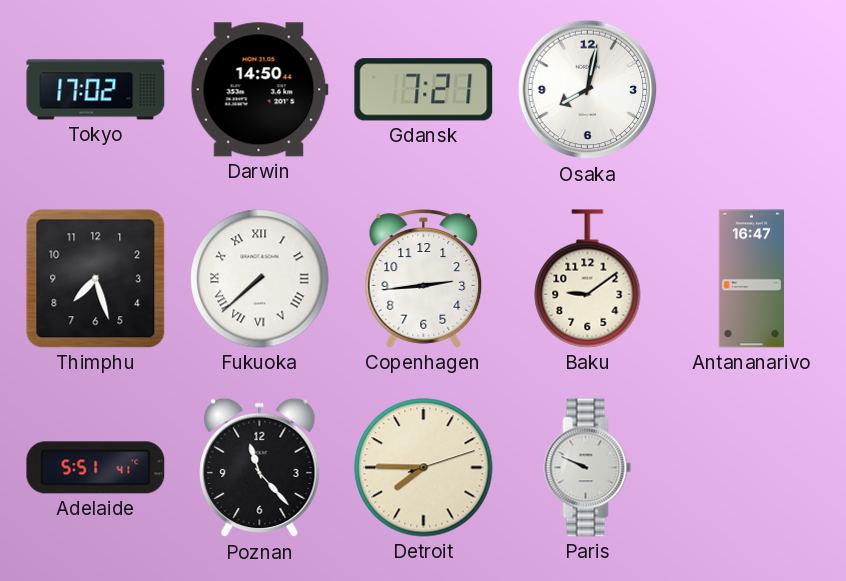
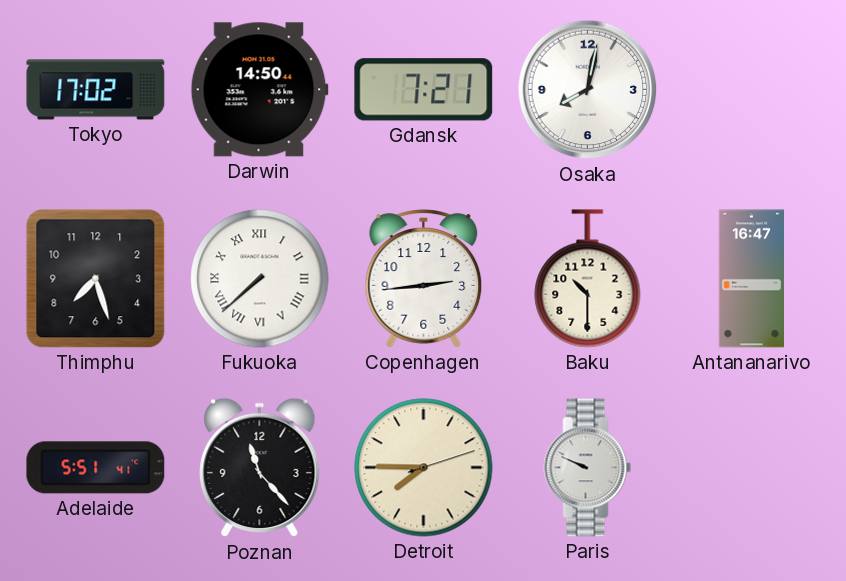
Baku: 9:09 -> 10:30
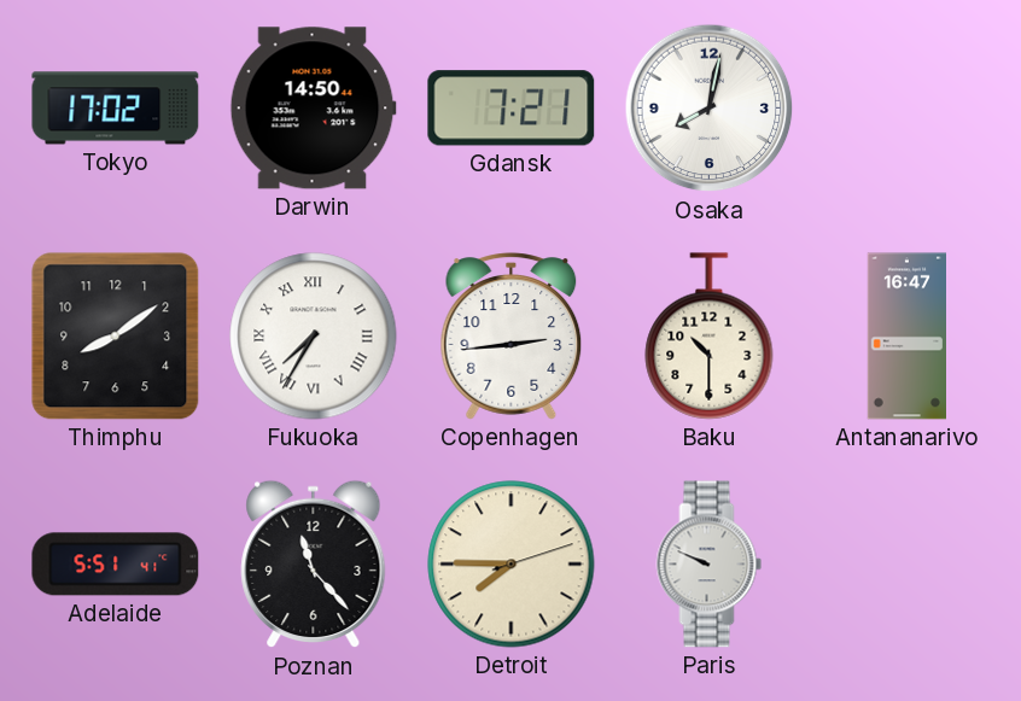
Thimphu: 7:27 -> 8:09
Fukuoka: 7:38 -> 7:35
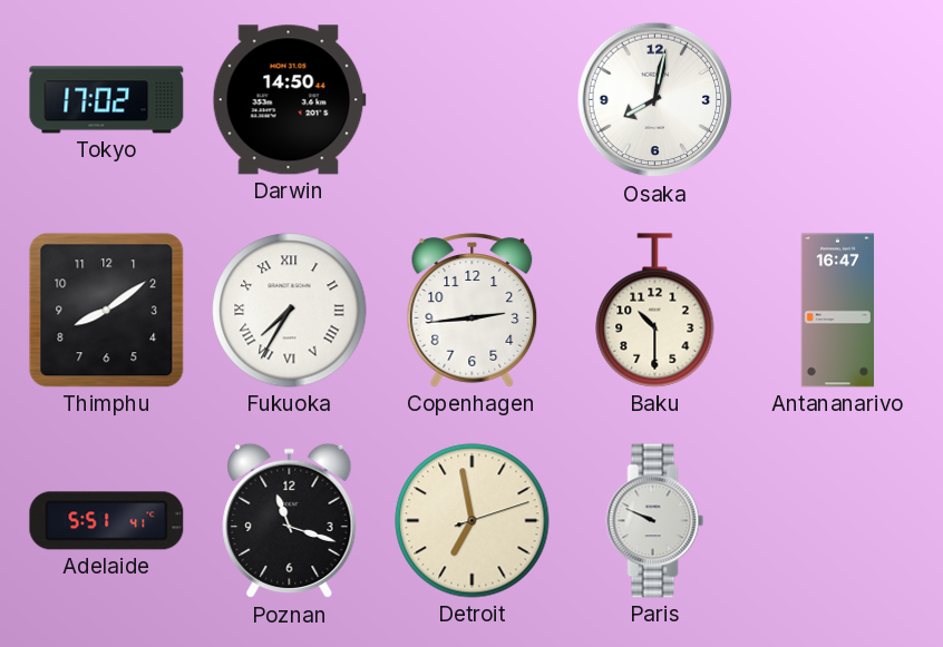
Gdansk: 7:21 -> none
Poznan: 11:23 -> 11:18
Detroit: 7:45 -> 6:58
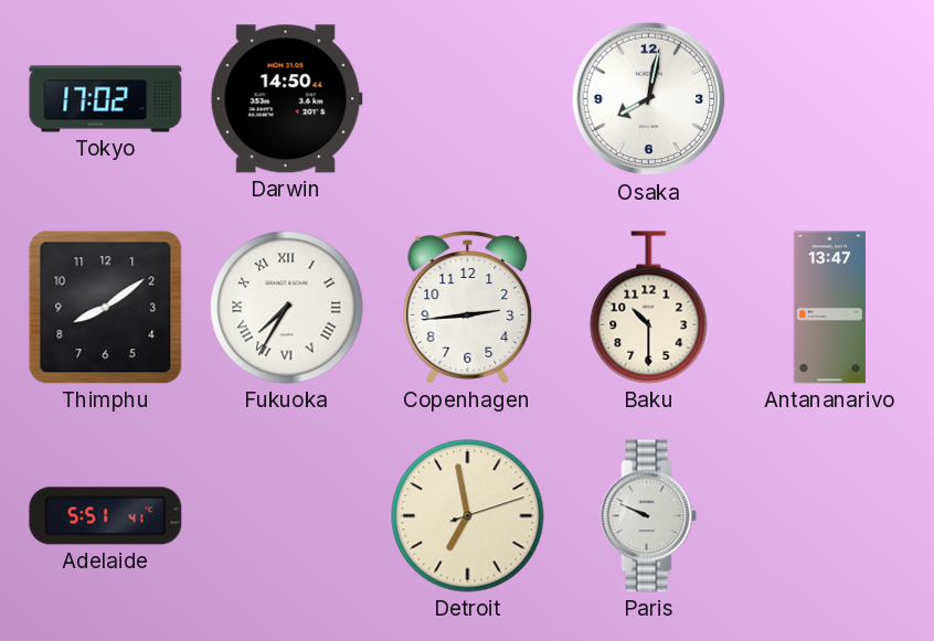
Antananarivo: 16:47 -> 13:47
Poznan: 11:18 -> none
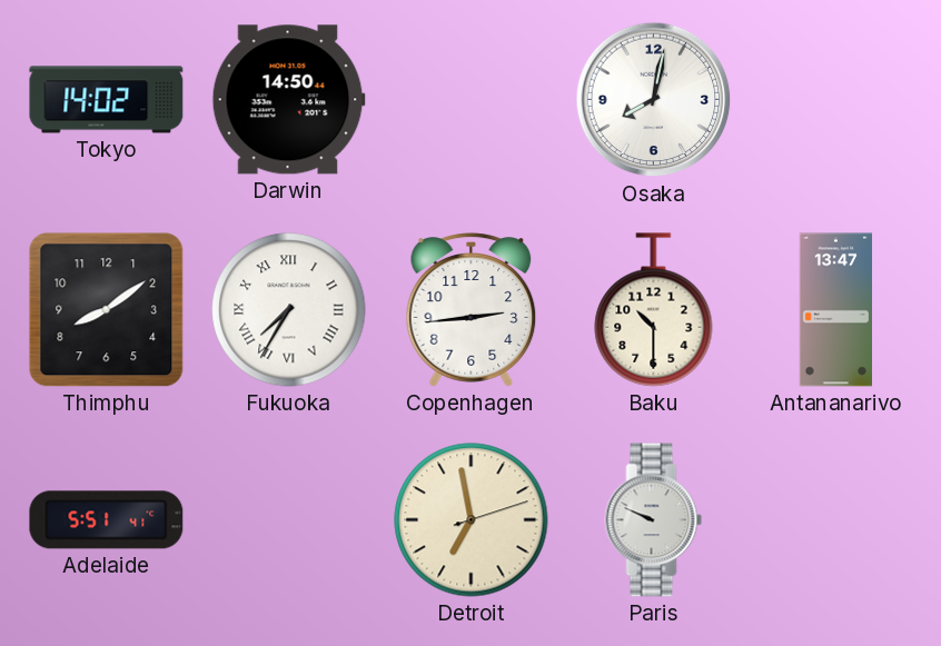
Tokyo: 17:02 -> 14:02
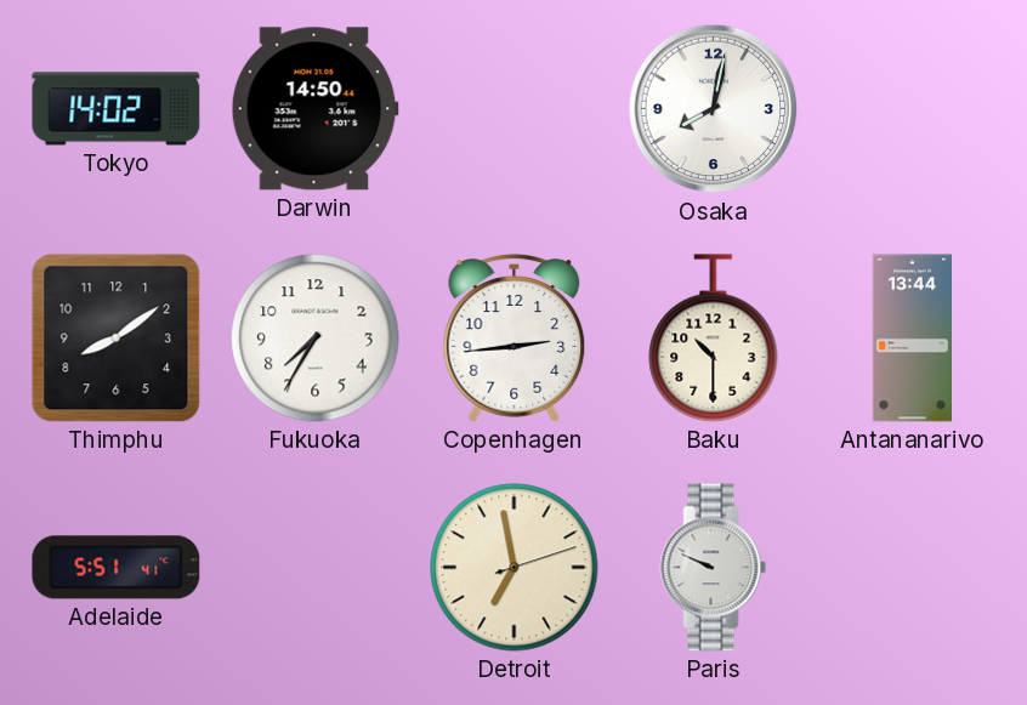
Fukuoka numerals: Roman -> Arabic
Antananarivo: 13:47 -> 13:44
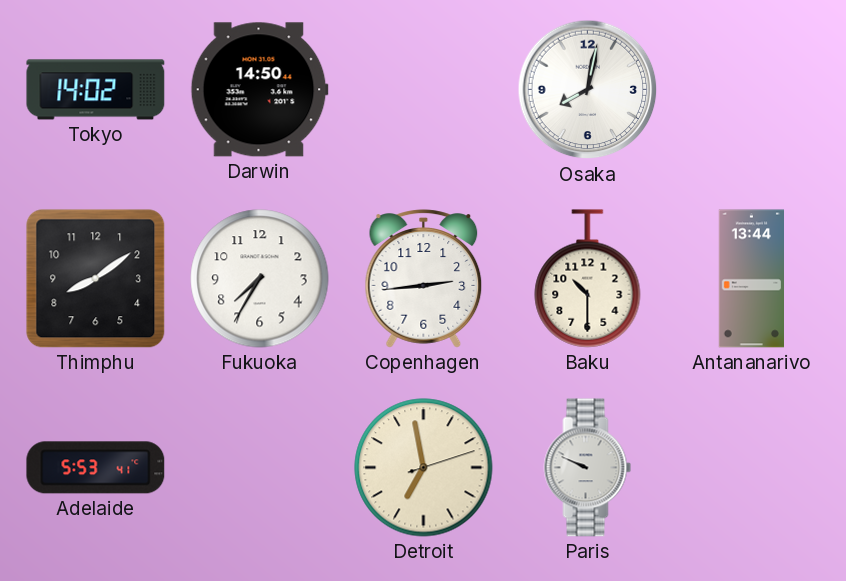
Adelaide: 5:51 -> 5:53
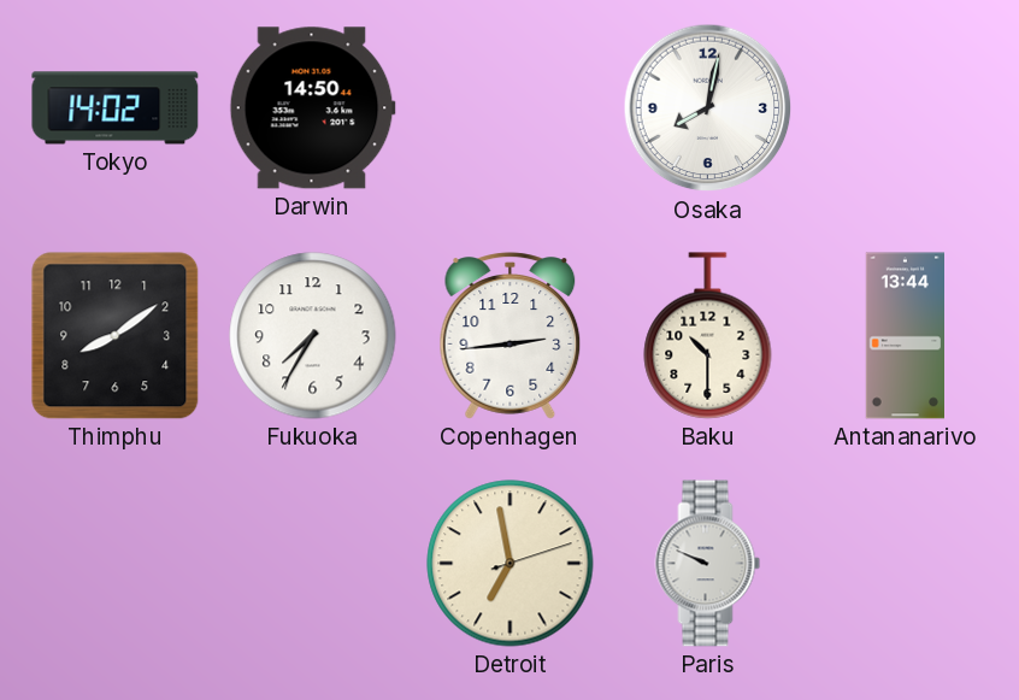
Adelaide: 5:53 -> none
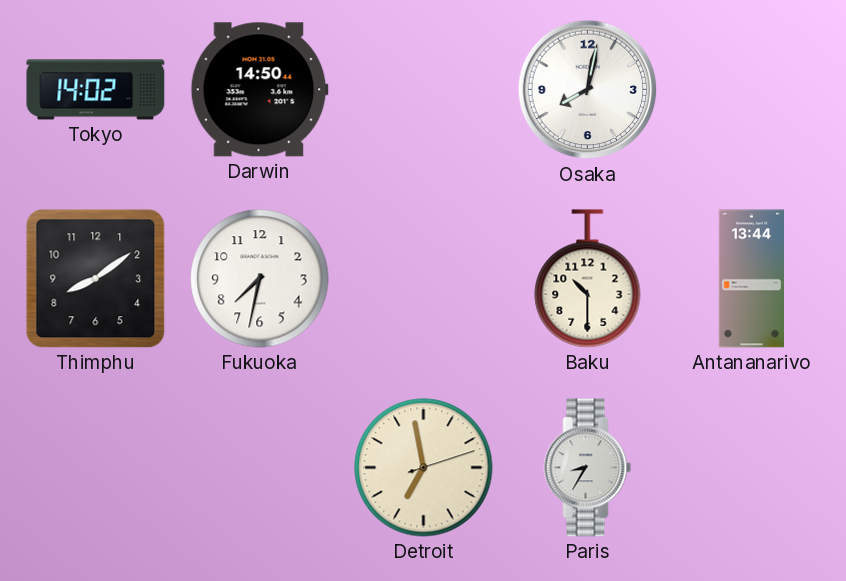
Fukuoka: 7:35 -> 7:32
Copenhagen: 2:44 -> none
Paris: 9:49 -> 8:35
